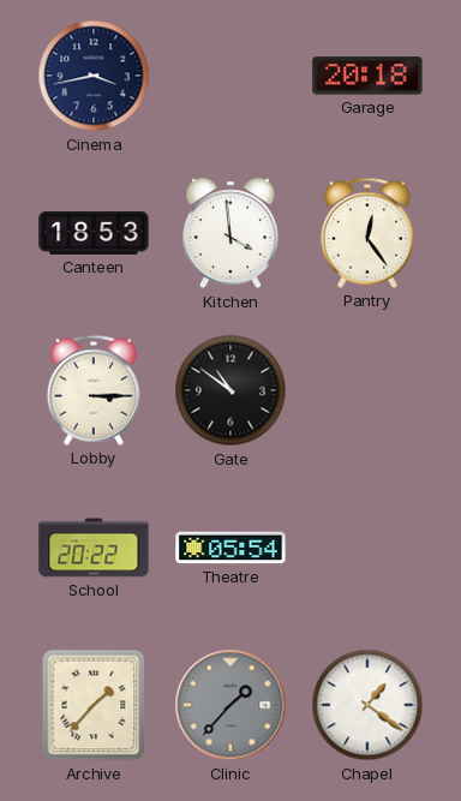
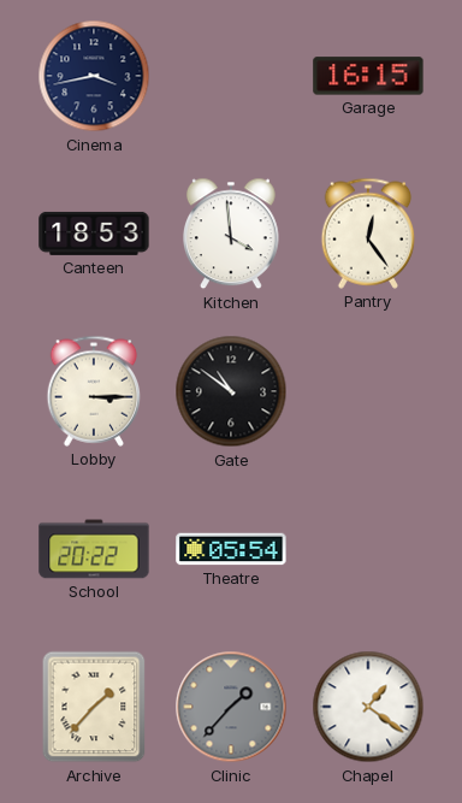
Garage: 20:18 -> 16:15
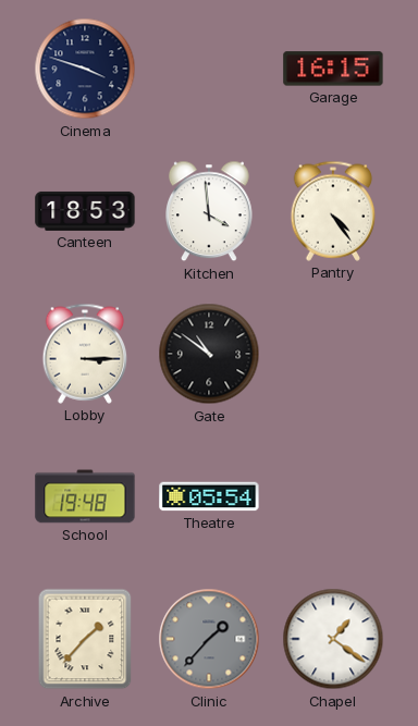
Cinema: 3:43 -> 3:48
Pantry: 12:24 -> 4:24
School: 20:22 -> 19:48
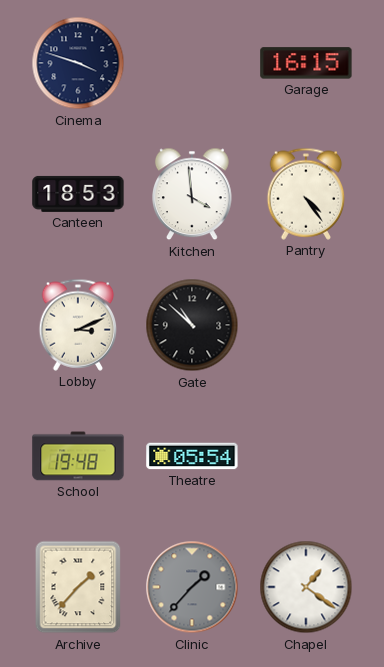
Lobby: 3:15 -> 3:11
Gate: 10:51 -> 10:52
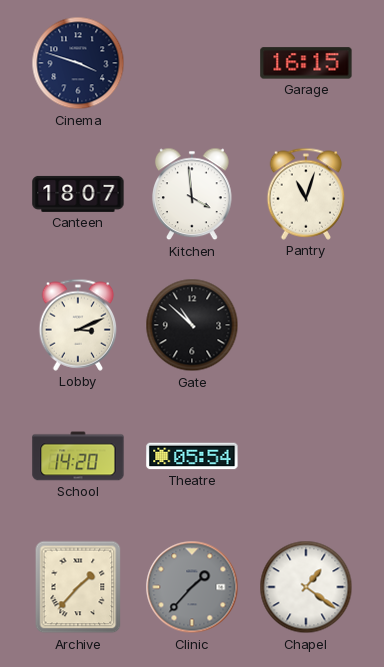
Canteen: 18:53 -> 18:07
Pantry: 4:24 -> 11:03
School: 19:48 -> 14:20
